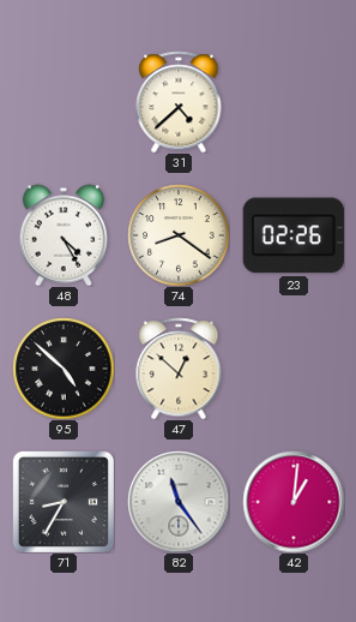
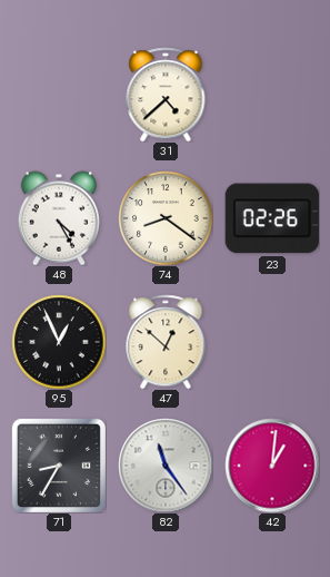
95: 4:52 -> 12:56
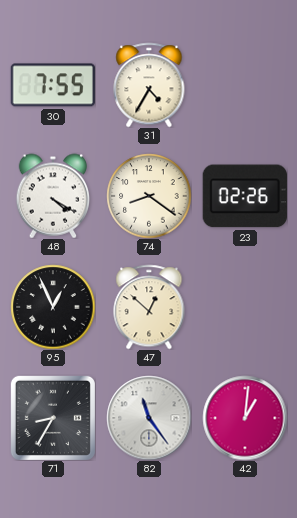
30: none -> 7:55
31: 4:38 -> 4:35
48: 4:25 -> 4:20
